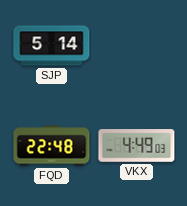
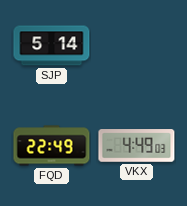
FQD: 22:48 -> 22:49
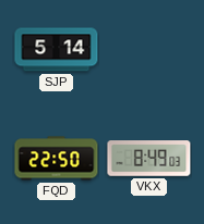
FQD: 22:49 -> 22:50
VKX: 4:49 -> 8:49
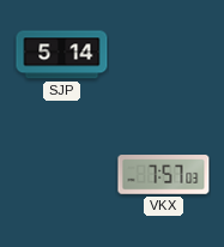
FQD: 22:50 -> none
VKX: 8:49 -> 7:57
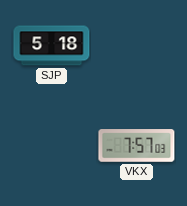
SJP: 5:14 -> 5:18
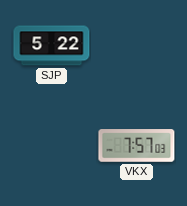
SJP: 5:18 -> 5:22
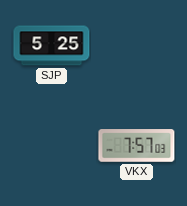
SJP: 5:22 -> 5:25
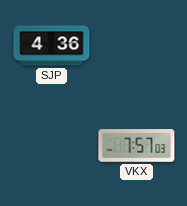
SJP: 5:25 -> 4:36
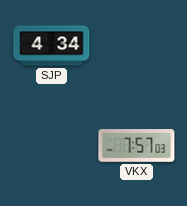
SJP: 4:36 -> 4:34
